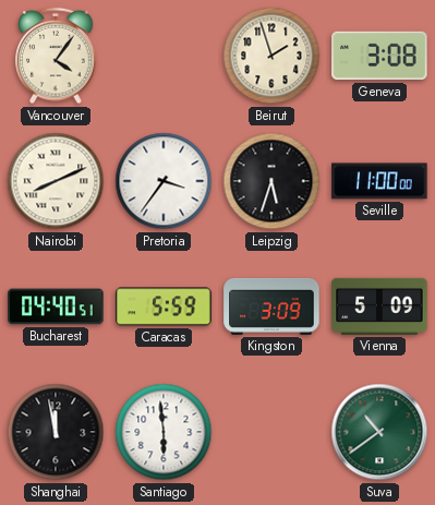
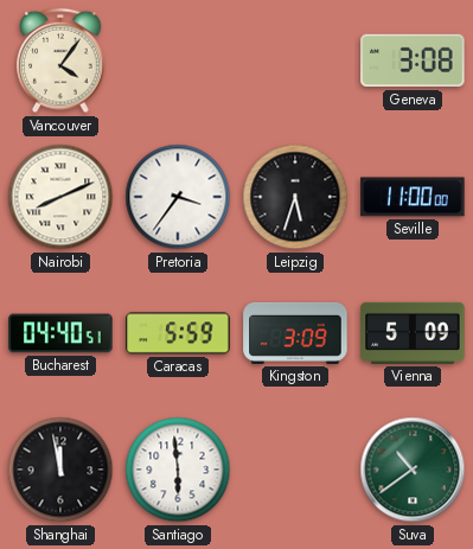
Beirut: 1:57 -> none
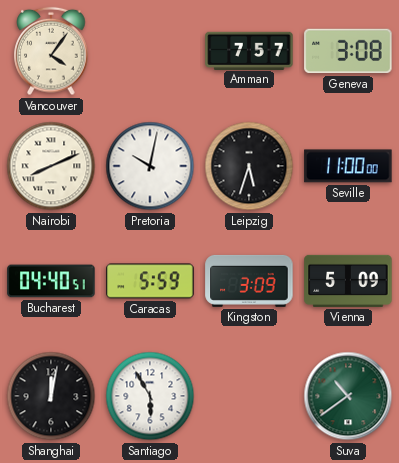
Amman: none -> 7:57
Pretoria: 3:36 -> 10:02
Shanghai: 11:58 -> 12:02
Santiago: 5:59 -> 5:55
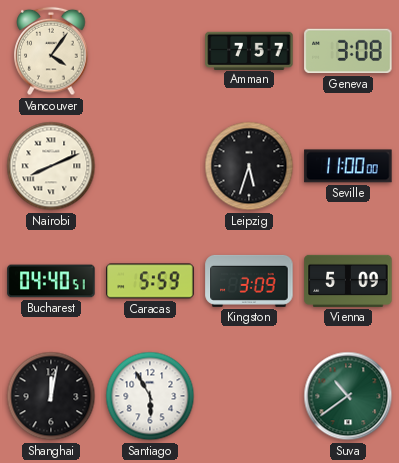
Pretoria: 10:02 -> none
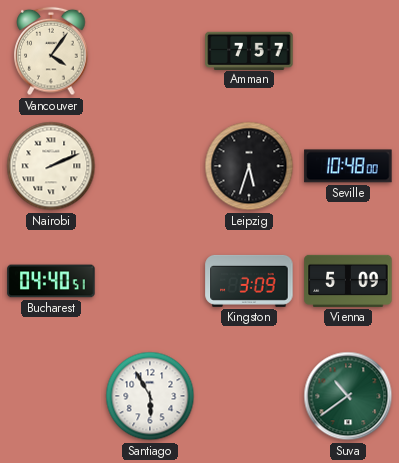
Geneva: 3:08 -> none
Nairobi: 8:11 -> 2:11
Seville: 11:00 -> 10:48
Caracas: 5:59 -> none
Shanghai: 12:02 -> none
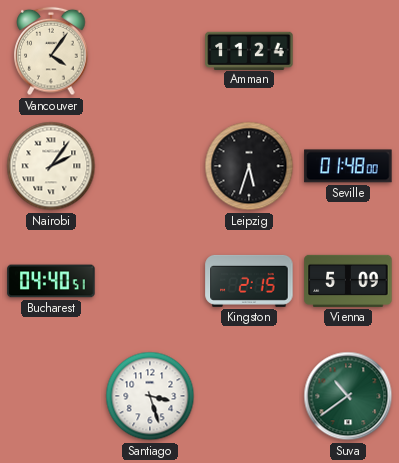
Amman: 7:57 -> 11:24
Nairobi: 2:11 -> 2:06
Seville: 10:48 -> 01:48
Kingston: 3:09 -> 2:15
Santiago: 5:55 -> 3:27
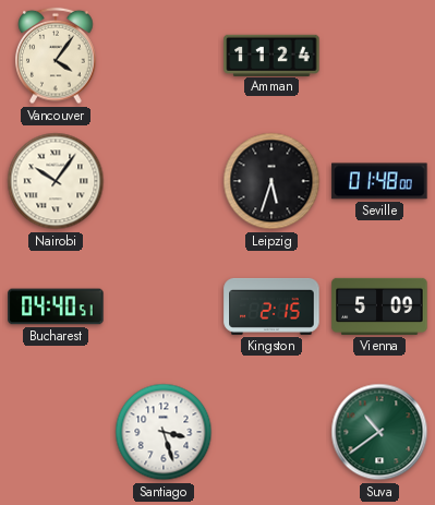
Nairobi: 2:06 -> 10:06
